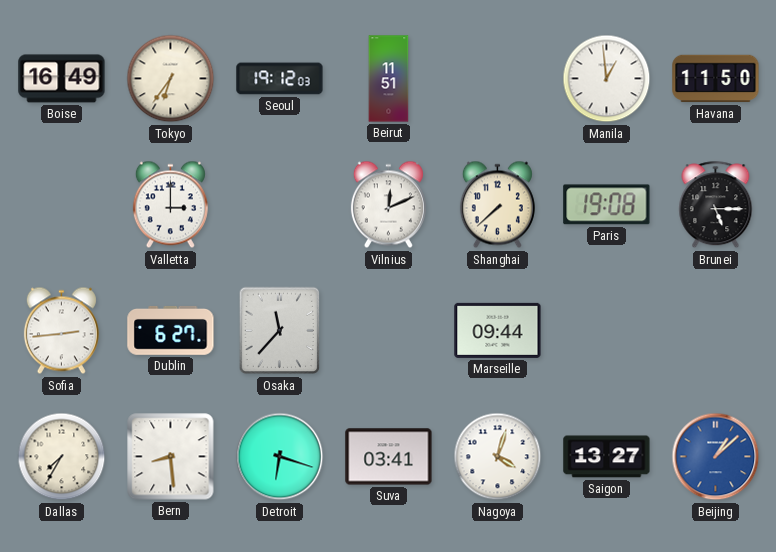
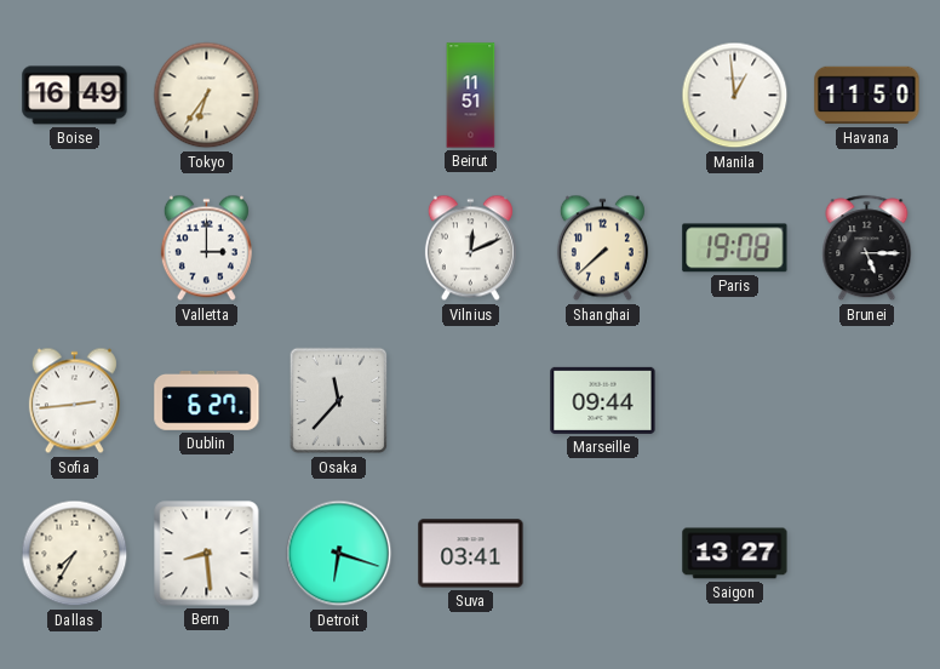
Seoul: 19:12 -> none
Nagoya: 4:03 -> none
Beijing: 1:08 -> none
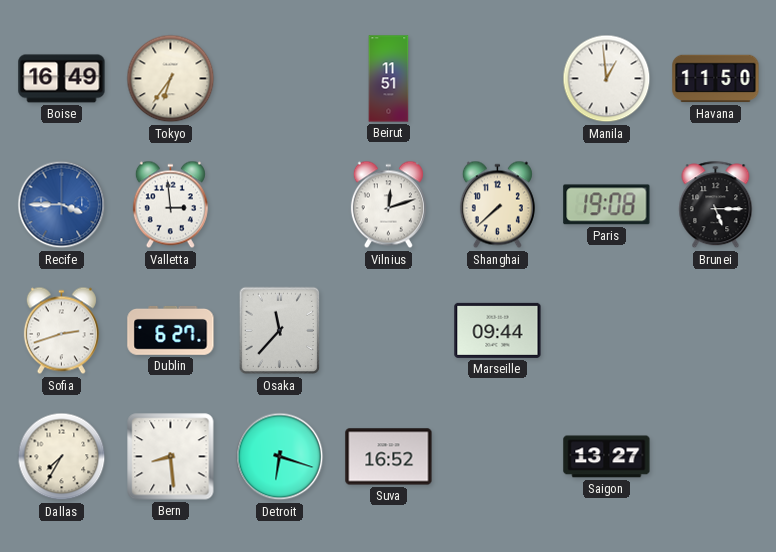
Recife: none -> 3:45
Valletta: 3:00 -> 2:59
Vilnius: 12:11 -> 12:12
Sofia: 2:44 -> 2:42
Suva: 03:41 -> 16:52
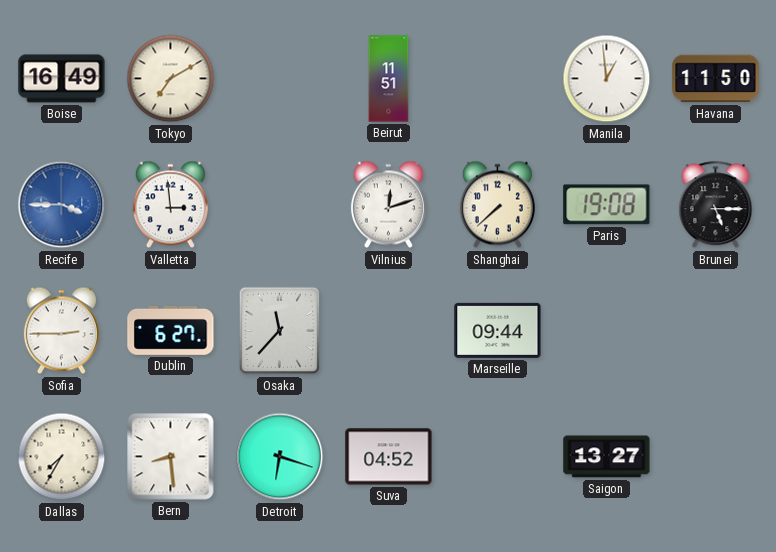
Tokyo: 6:36 -> 7:10
Sofia: 2:42 -> 2:45
Suva: 16:52 -> 04:52
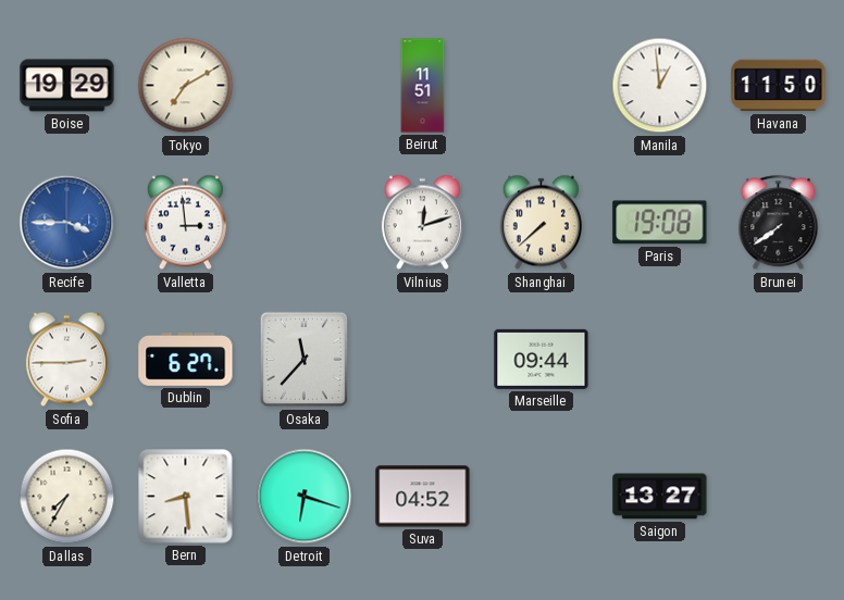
Boise: 16:49 -> 19:29
Brunei: 5:15 -> 7:39
